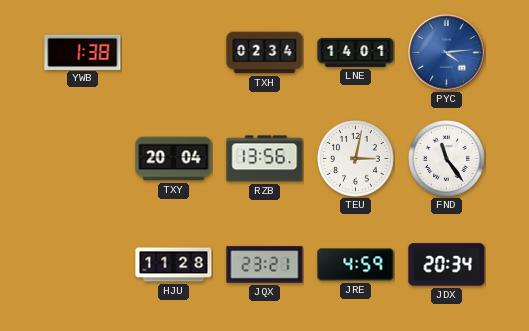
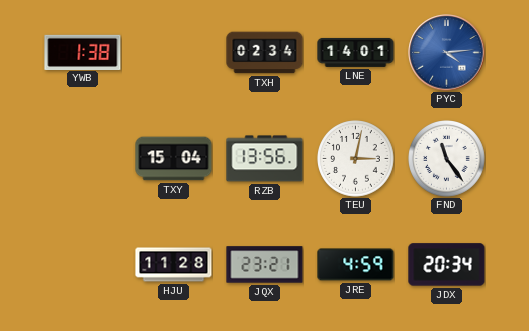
TXY: 20:04 -> 15:04
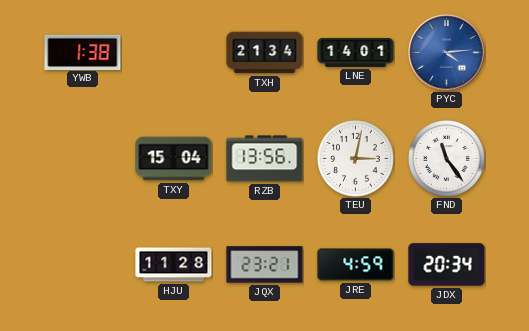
TXH: 02:34 -> 21:34
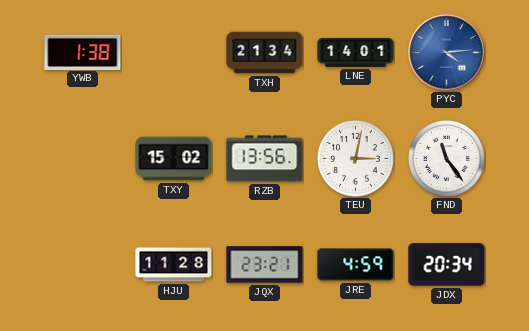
TXY: 15:04 -> 15:02
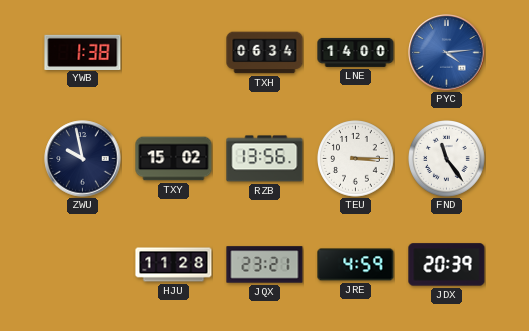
TXH: 21:34 -> 06:34
LNE: 14:01 -> 14:00
ZWU: none -> 9:58
TEU: 3:02 -> 3:15
JDX: 20:34 -> 20:39
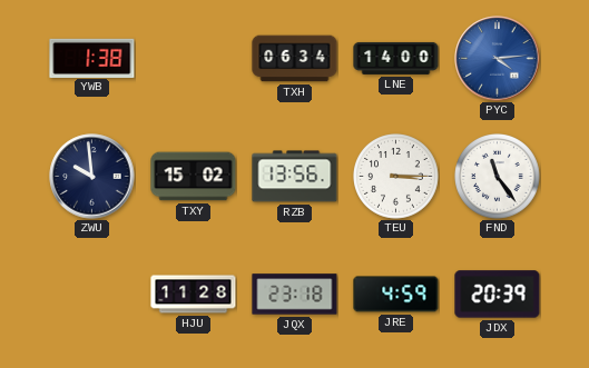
ZWU: 9:58 -> 9:59
JQX: 23:21 -> 23:18
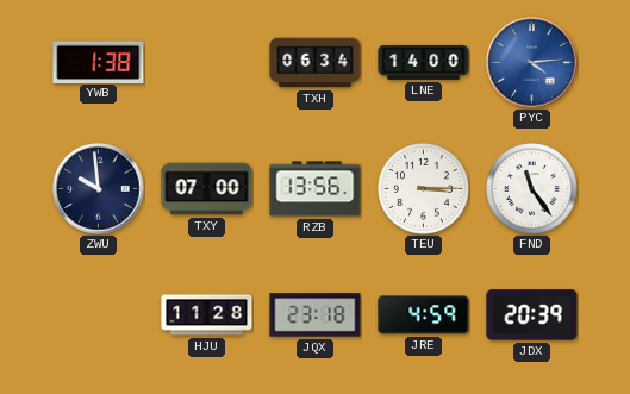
TXY: 15:02 -> 07:00
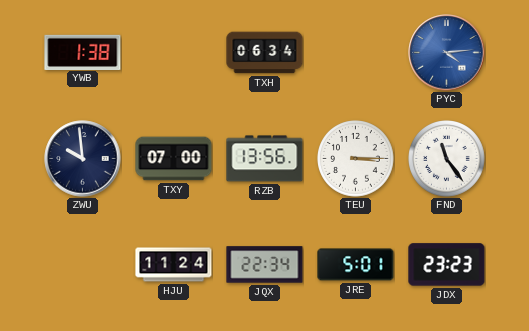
LNE: 14:00 -> none
HJU: 11:28 -> 11:24
JQX: 23:18 -> 22:34
JRE: 4:59 -> 5:01
JDX: 20:39 -> 23:23
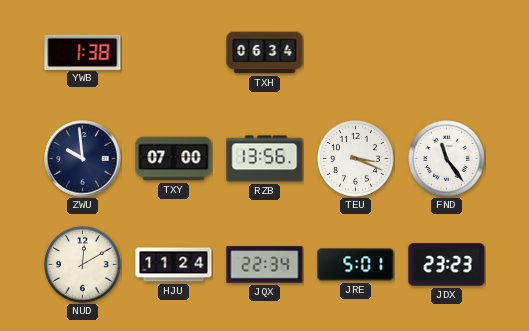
PYC: 4:14 -> none
TEU: 3:15 -> 3:19
NUD: none -> 12:10
